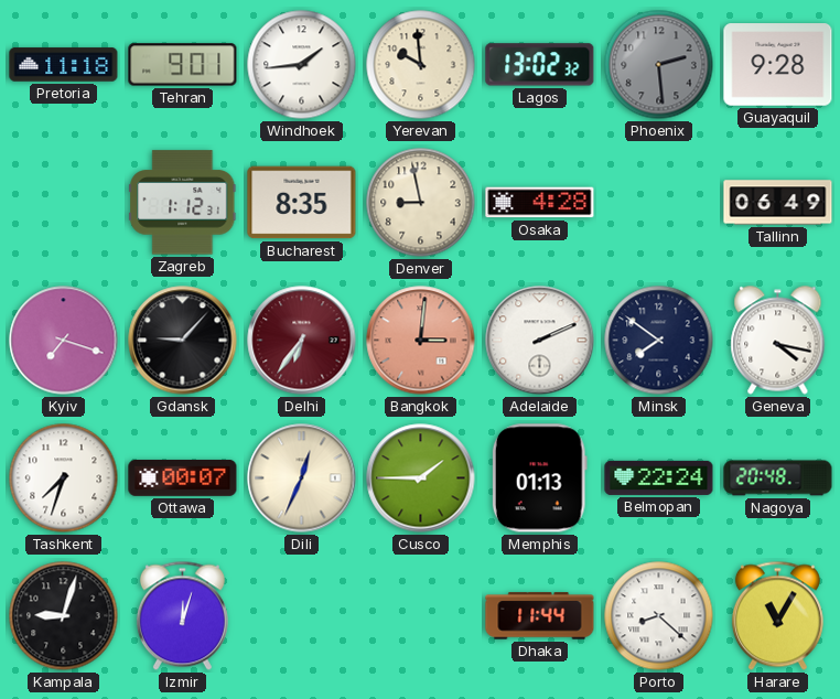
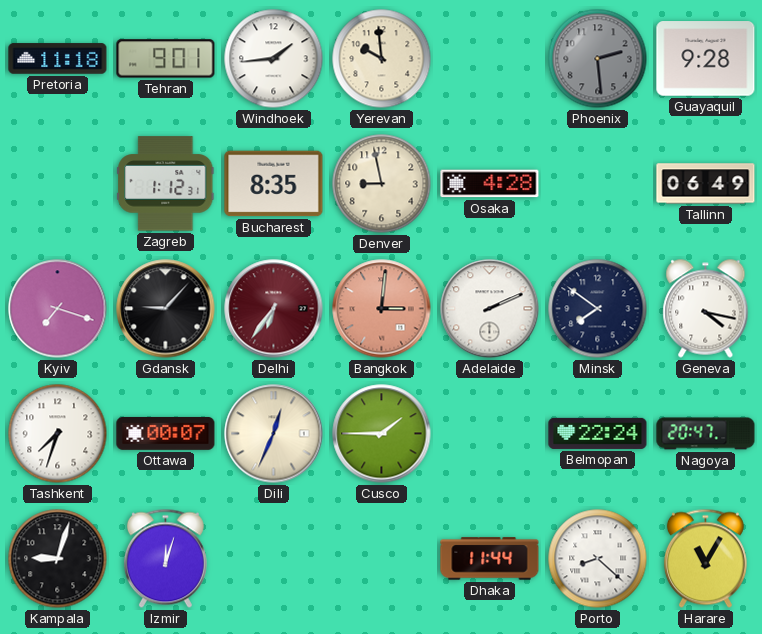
Lagos: 13:02 -> none
Memphis: 01:13 -> none
Nagoya: 20:48 -> 20:47
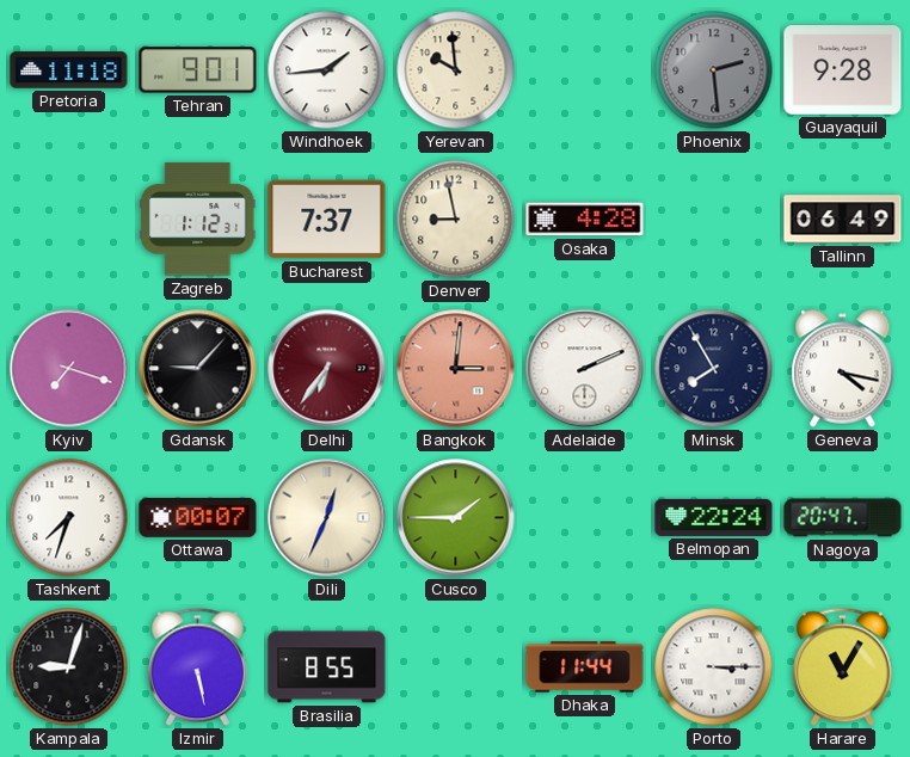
Bucharest: 8:35 -> 7:37
Minsk: 7:51 -> 7:55
Izmir: 12:03 -> 5:28
Brasilia: none -> 8:55
Porto: 8:22 -> 3:15
